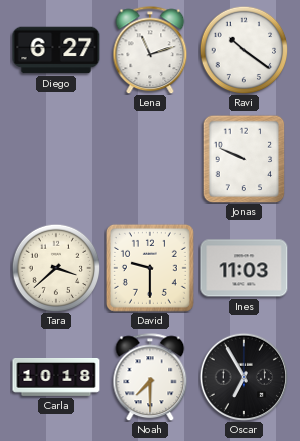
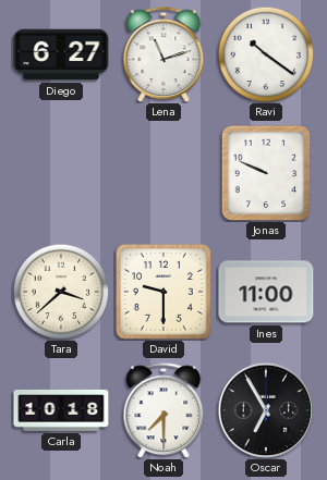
Ines: 11:03 -> 11:00
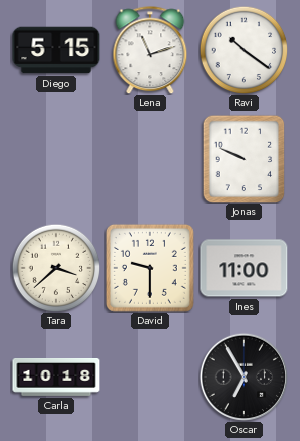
Diego: 6:27 -> 5:15
Noah: 7:30 -> none
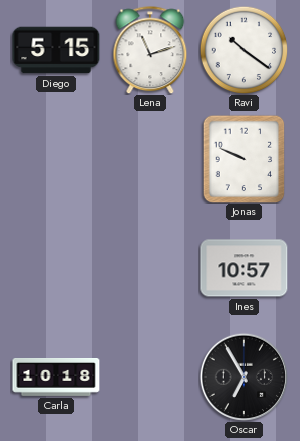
Tara: 3:38 -> none
David: 9:30 -> none
Ines: 11:00 -> 10:57
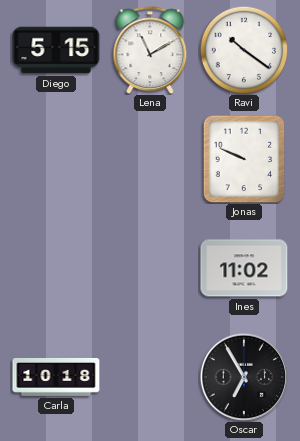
Lena: 11:12 -> 11:10
Ines: 10:57 -> 11:02
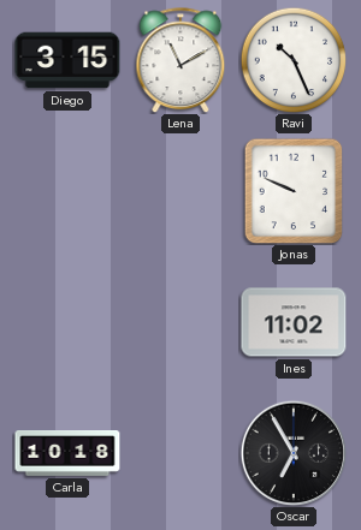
Diego: 5:15 -> 3:15
Ravi: 10:21 -> 10:26
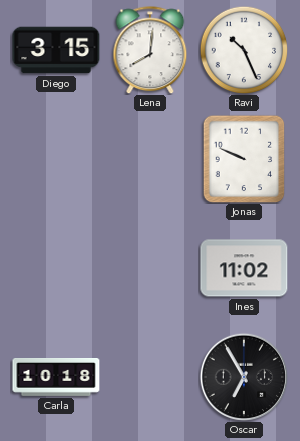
Lena: 11:10 -> 8:01
